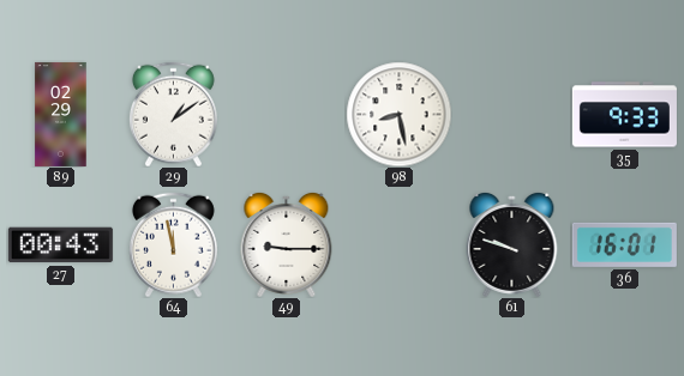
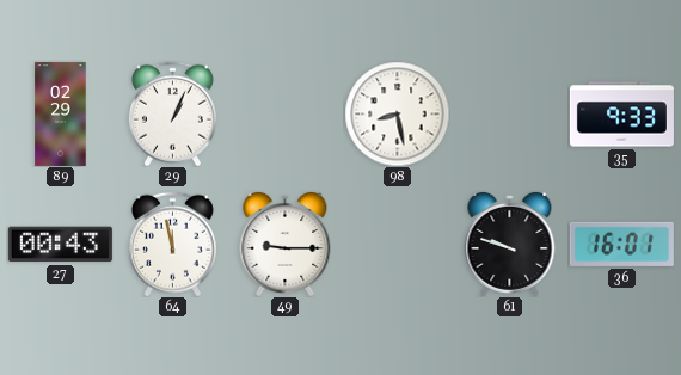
29: 1:09 -> 1:04
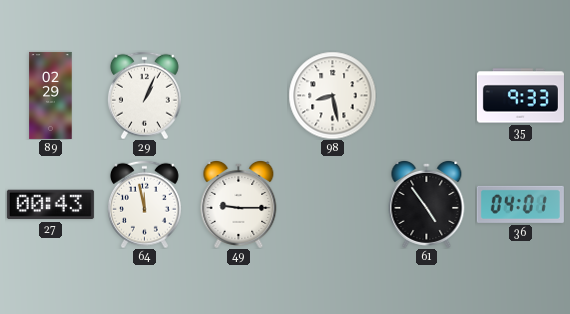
61: 9:48 -> 4:54
36: 16:01 -> 04:01
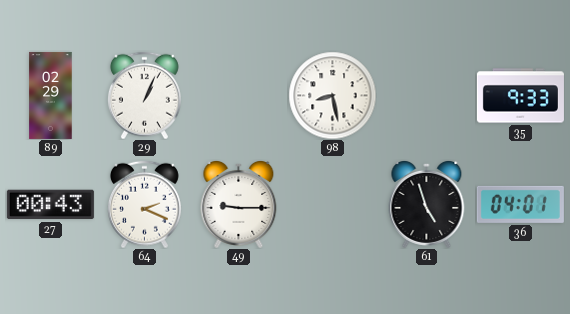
64: 11:58 -> 2:19
61: 4:54 -> 4:57
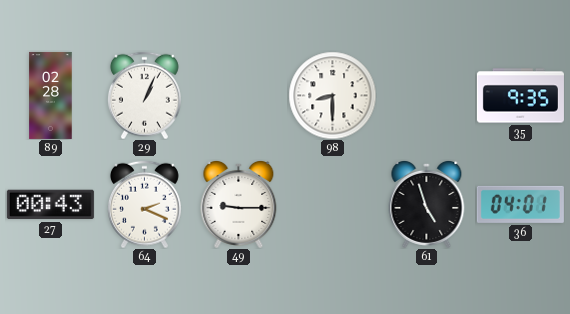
89: 02:29 -> 02:28
98: 8:28 -> 8:30
35: 9:33 -> 9:35
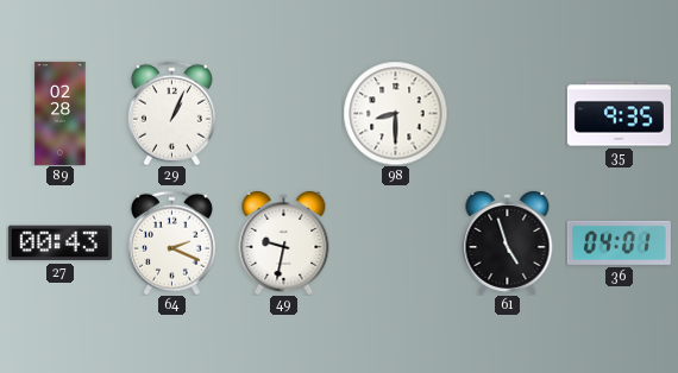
49: 9:15 -> 9:32
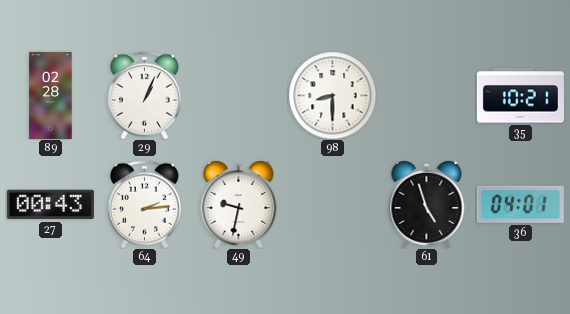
35: 9:35 -> 10:21
64: 2:19 -> 2:14
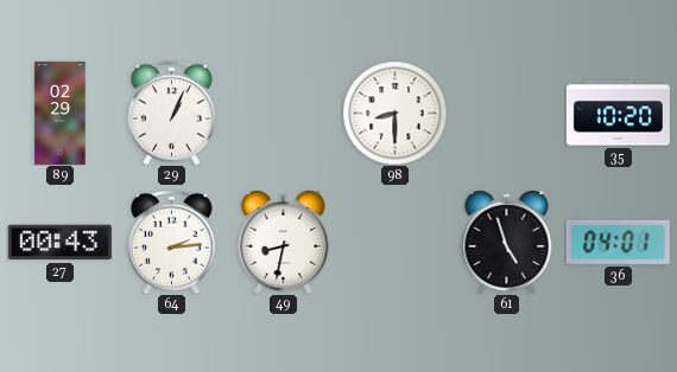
89: 02:28 -> 02:29
35: 10:21 -> 10:20
49: 9:32 -> 8:32
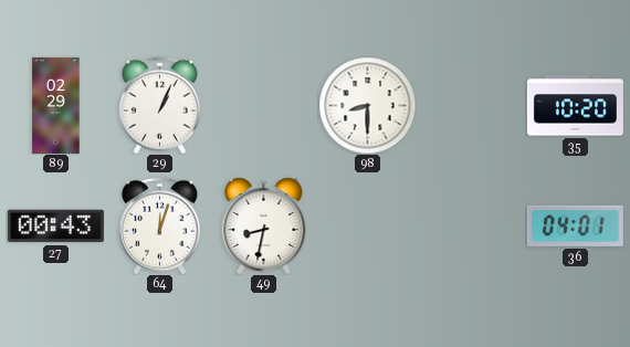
64: 2:14 -> 12:03
61: 4:57 -> none
